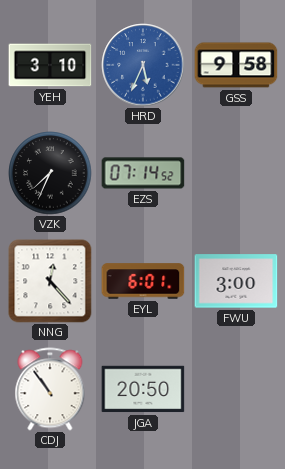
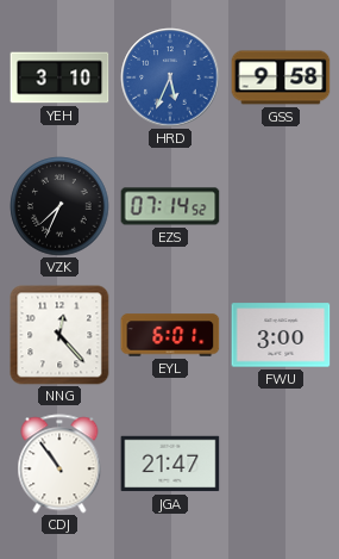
JGA: 20:50 -> 21:47
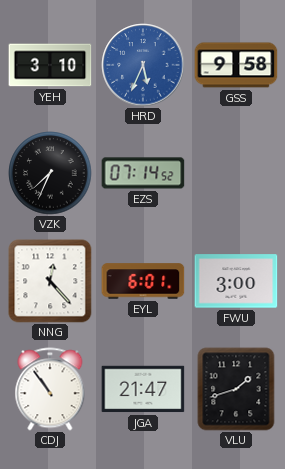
VLU: none -> 1:42
